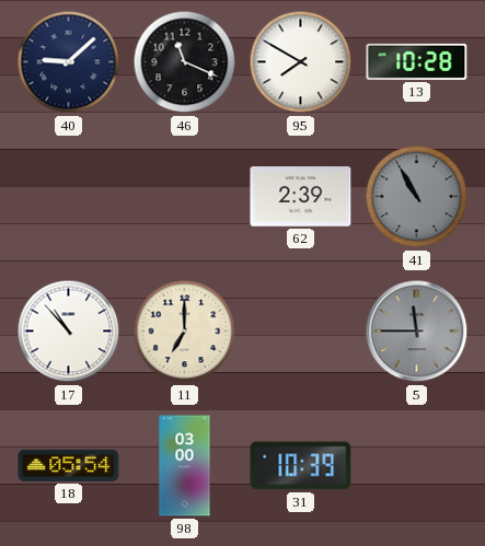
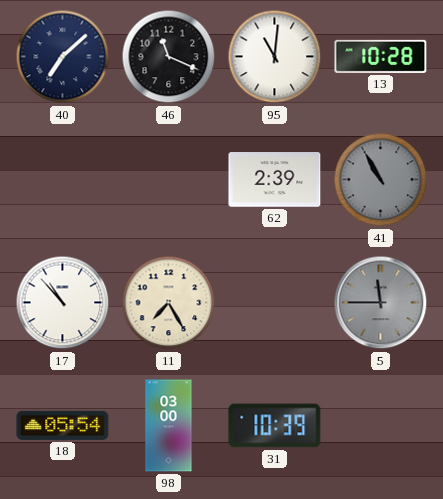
40: 9:08 -> 7:08
95: 7:50 -> 11:01
11: 7:00 -> 7:25
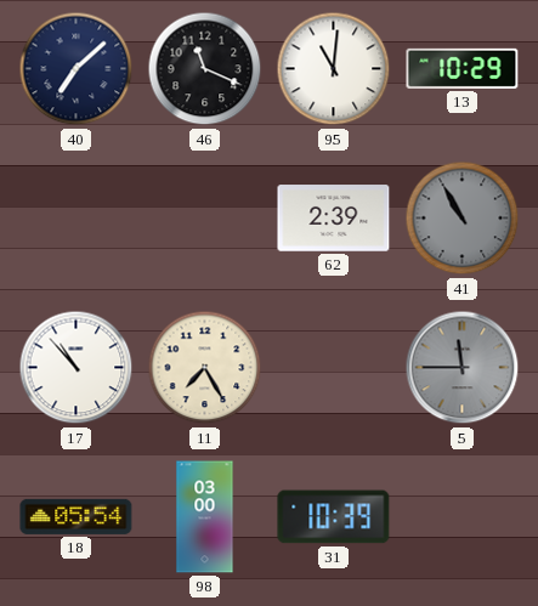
13: 10:28 -> 10:29
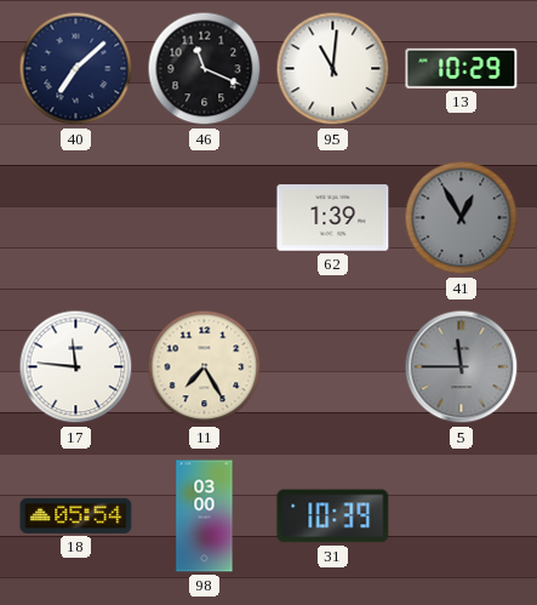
62: 2:39 -> 1:39
41: 10:55 -> 12:55
17: 10:53 -> 11:46
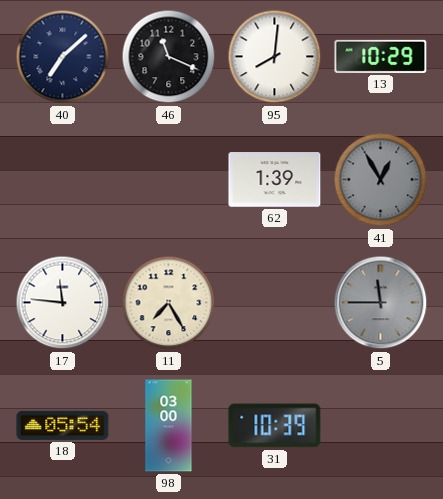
95: 11:01 -> 8:01
